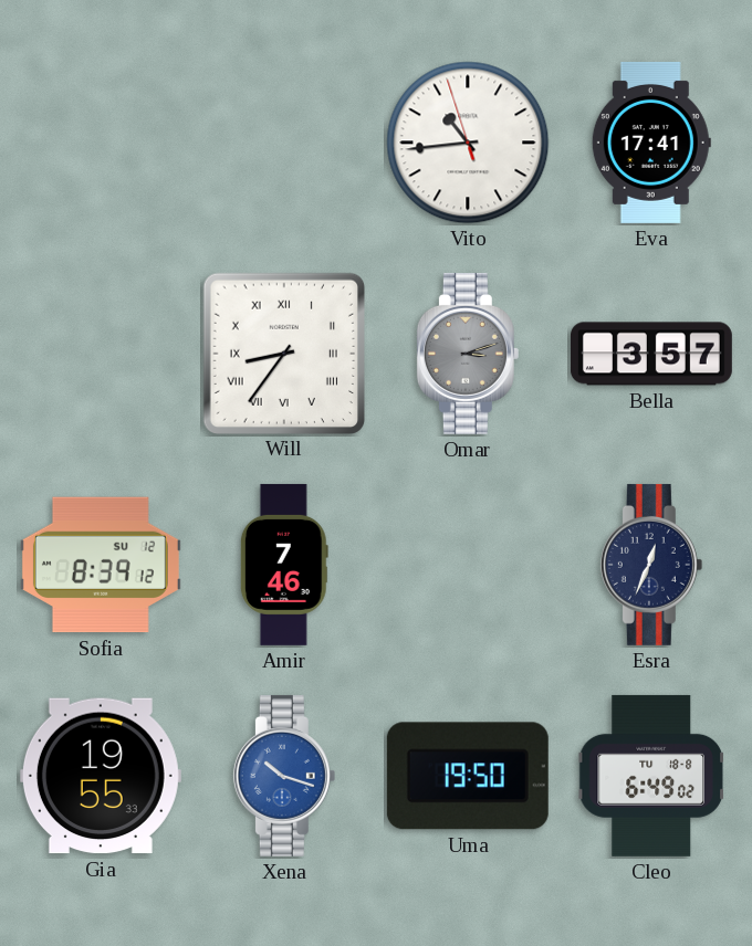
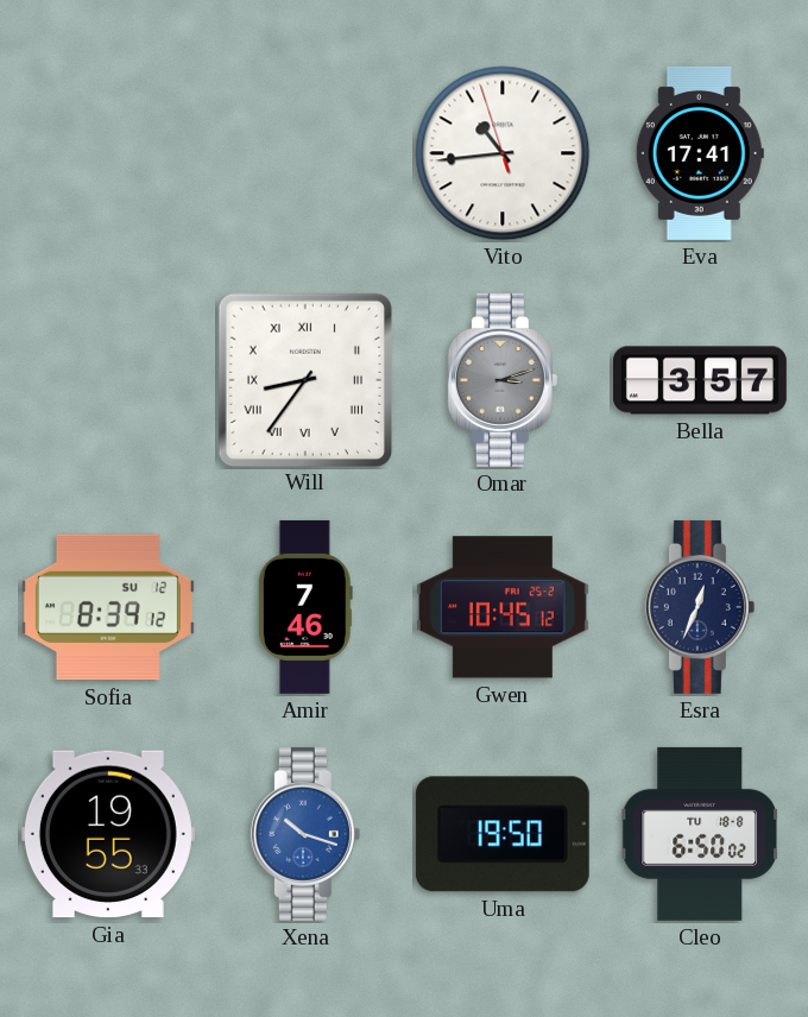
Gwen: none -> 10:45
Cleo: 6:49 -> 6:50
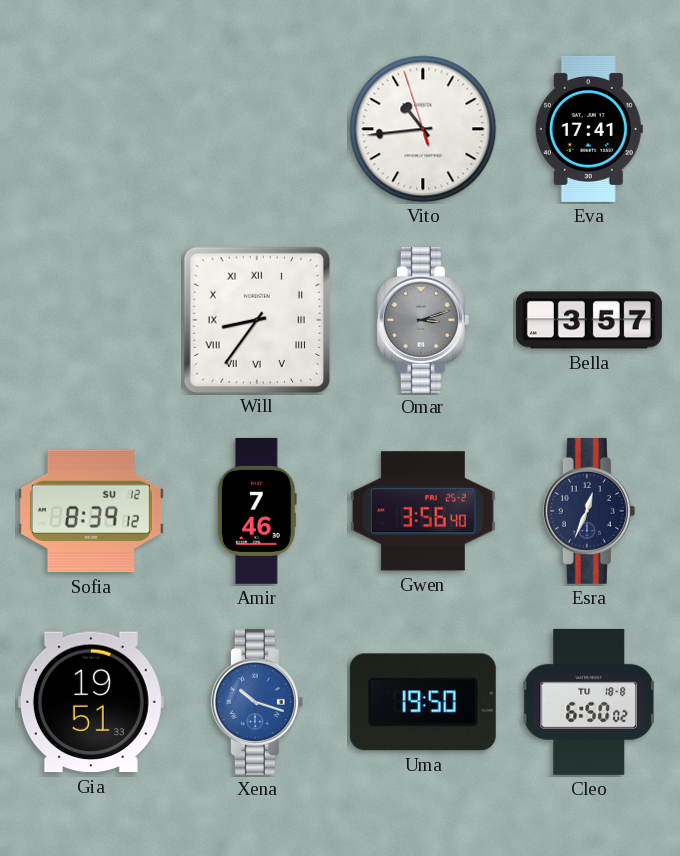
Gwen: 10:45 -> 3:56
Gia: 19:55 -> 19:51
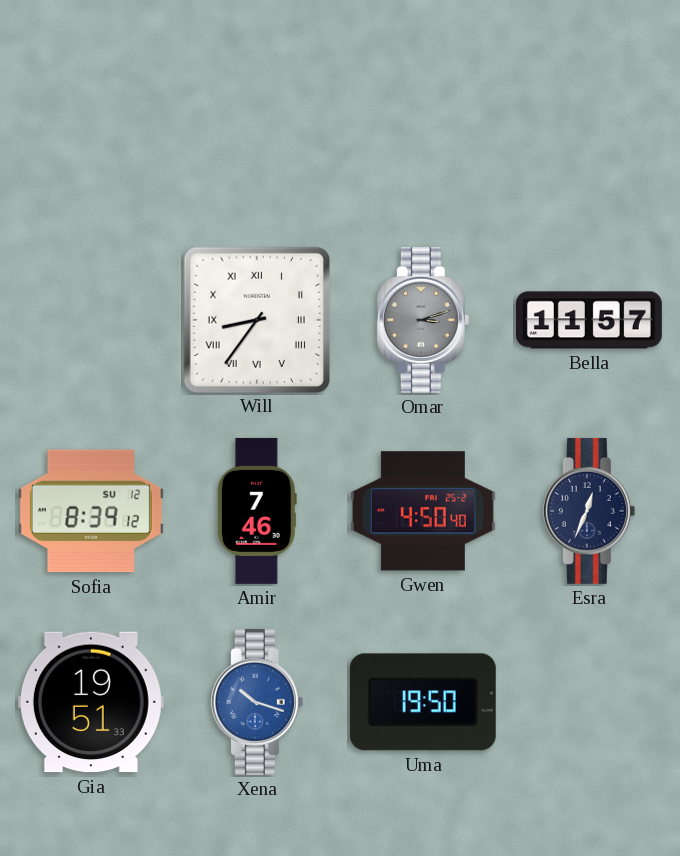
Vito: 10:43 -> none
Eva: 17:41 -> none
Bella: 3:57 -> 11:57
Gwen: 3:56 -> 4:50
Cleo: 6:50 -> none
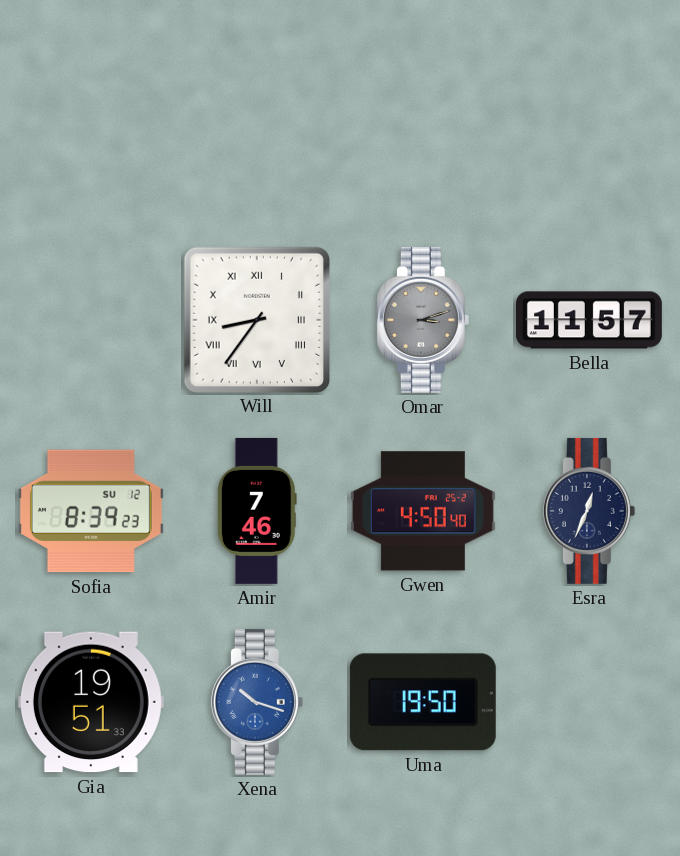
Sofia: 8:39:12 -> 8:39:23
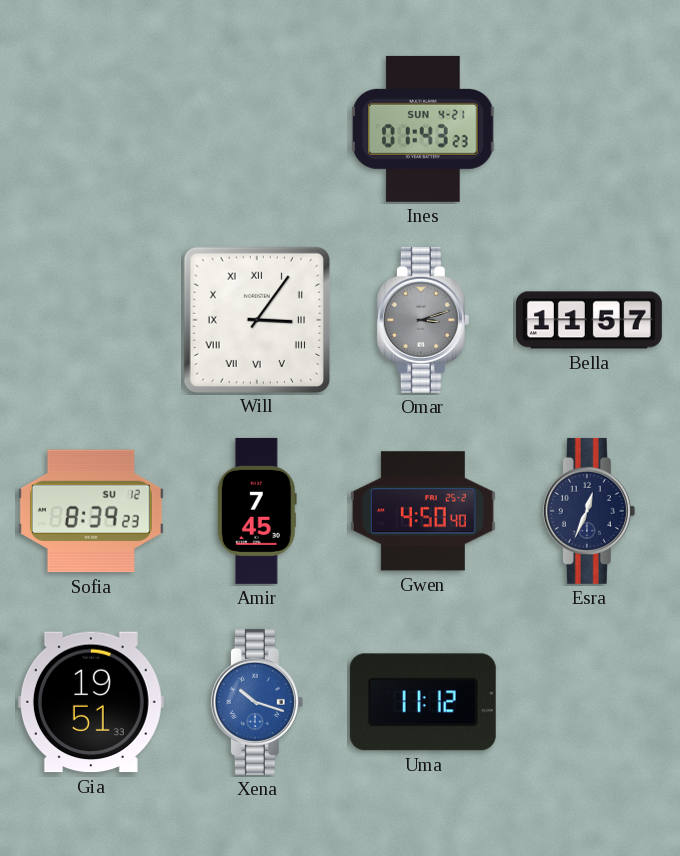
Ines: none -> 01:43
Will: 8:36 -> 3:06
Amir: 7:46 -> 7:45
Uma: 19:50 -> 11:12
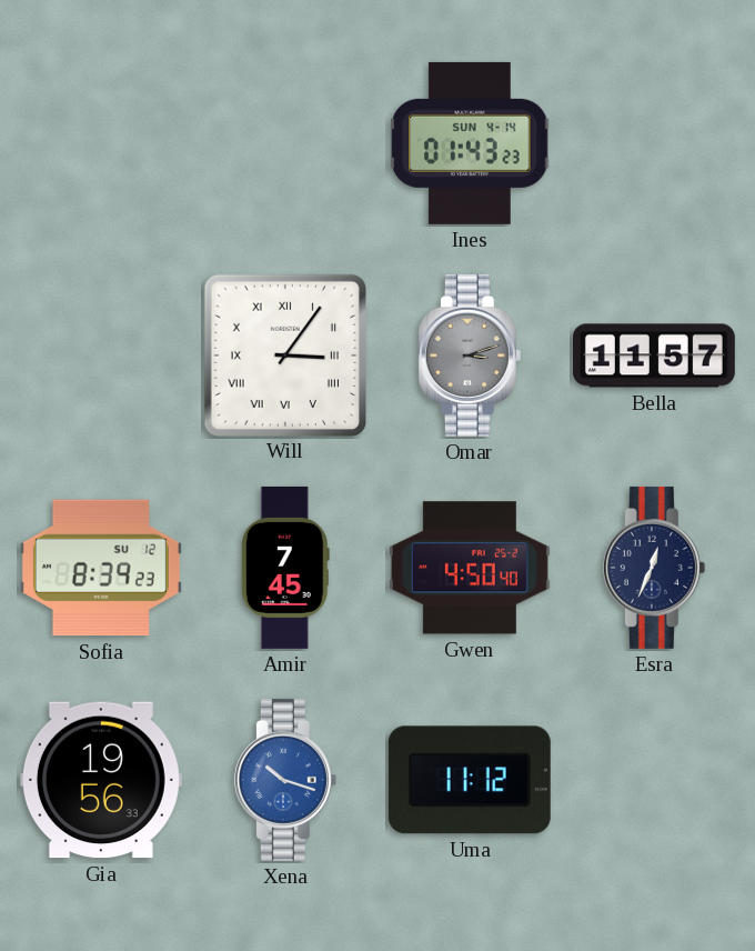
Ines date: SUN 4-21 -> SUN 4-14
Gia: 19:51 -> 19:56
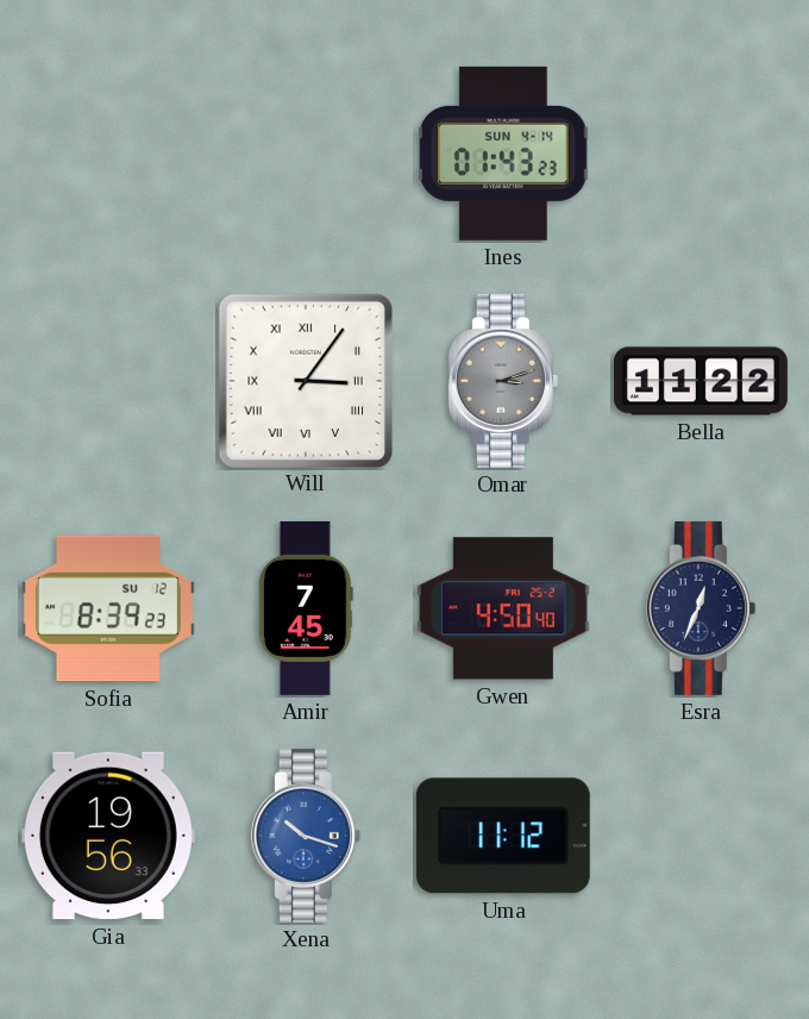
Bella: 11:57 -> 11:22
